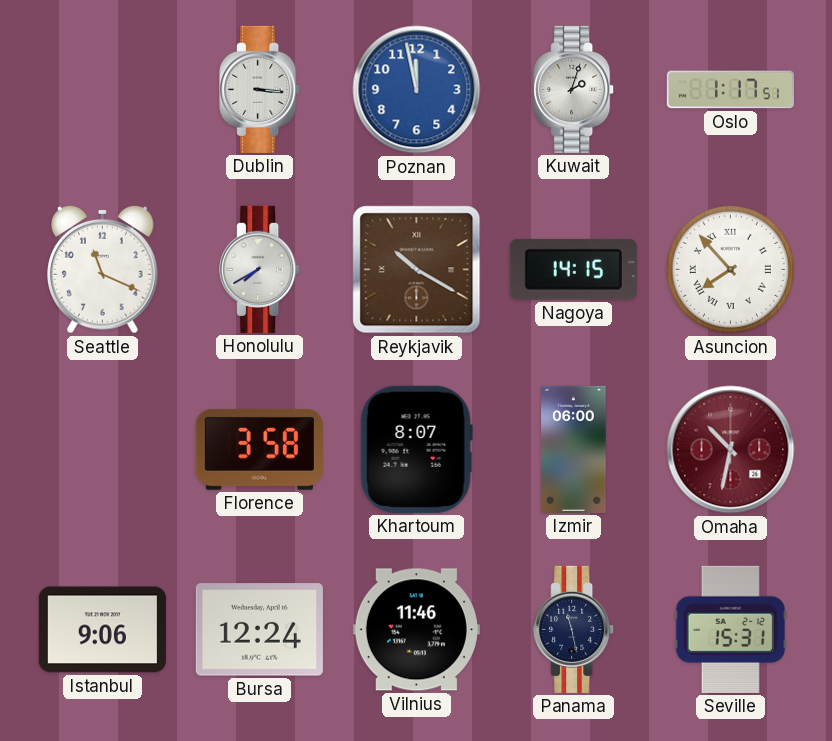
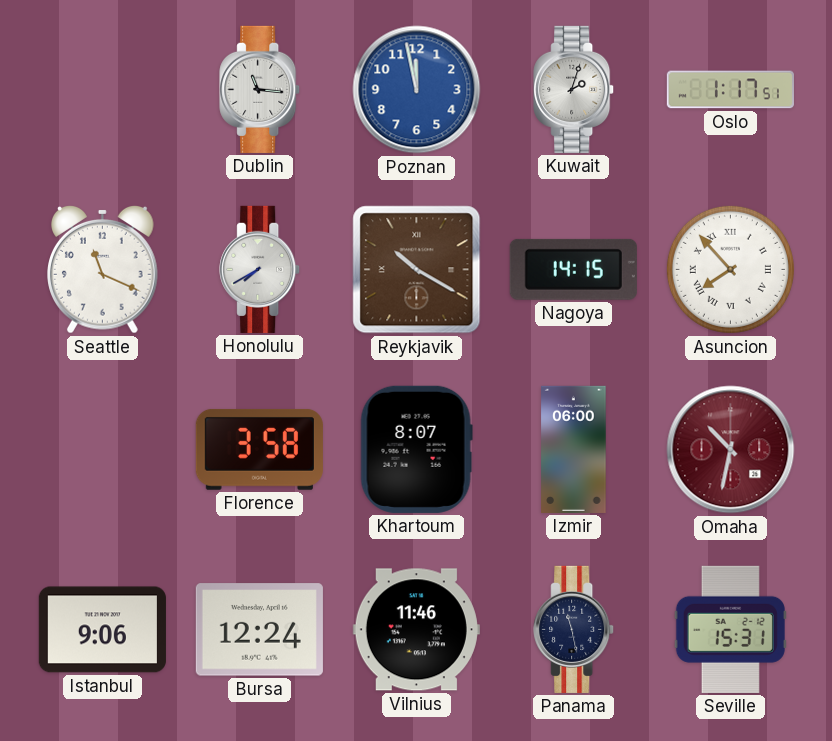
Dublin: 3:16 -> 11:16
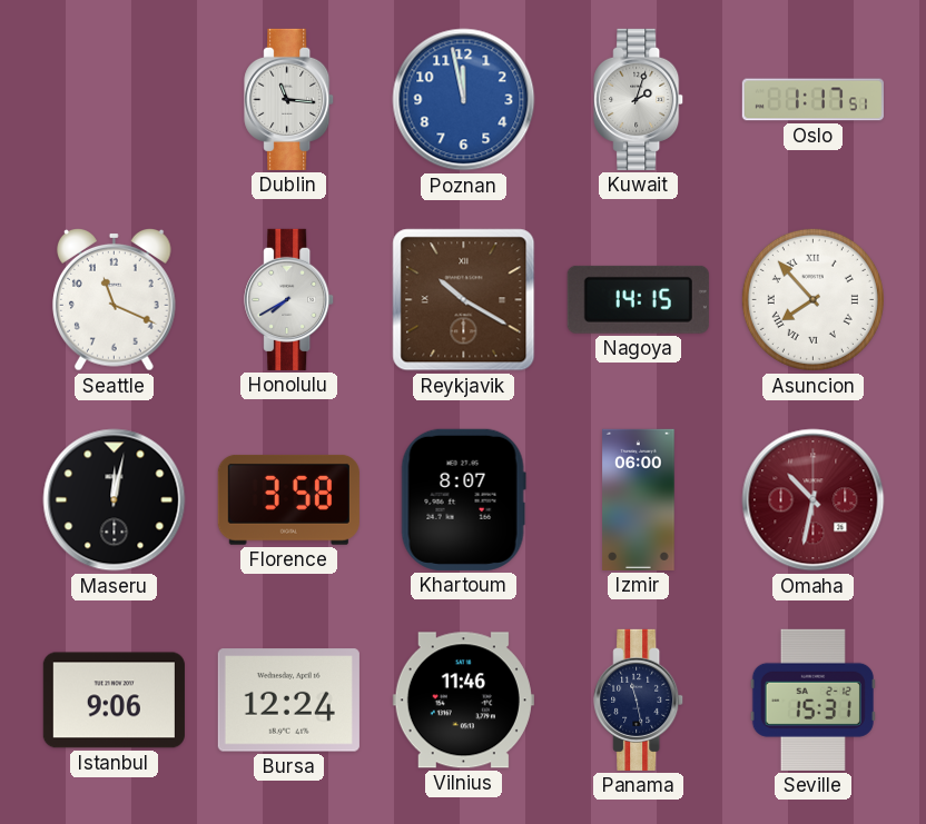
Maseru: none -> 12:02
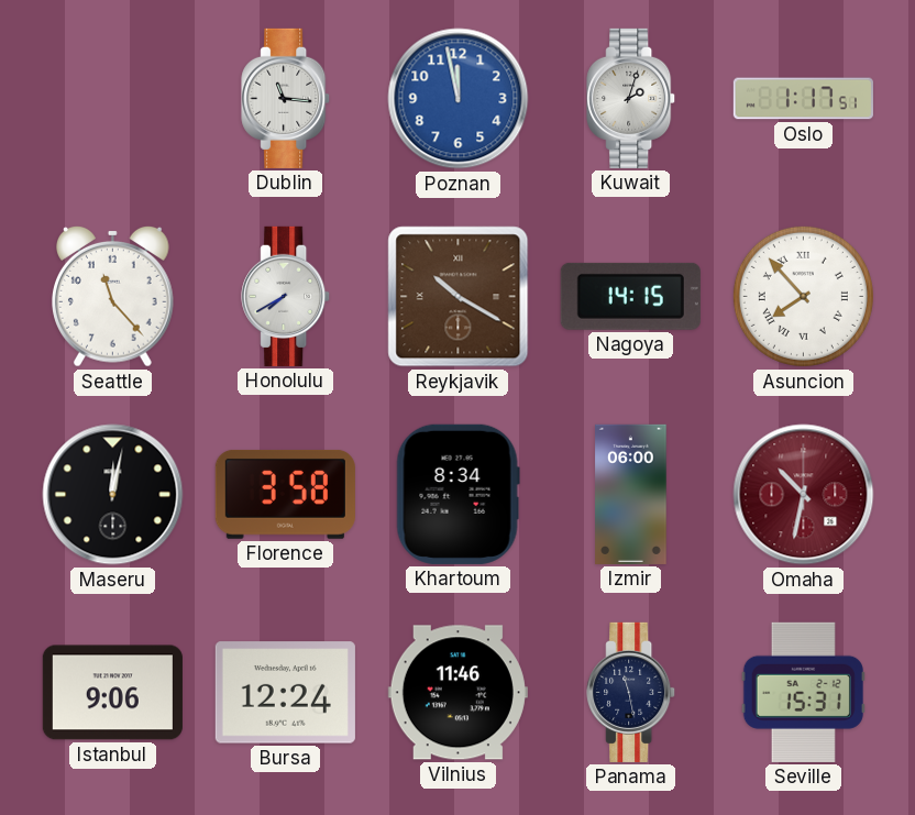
Seattle: 11:19 -> 11:23
Khartoum: 8:07 -> 8:34
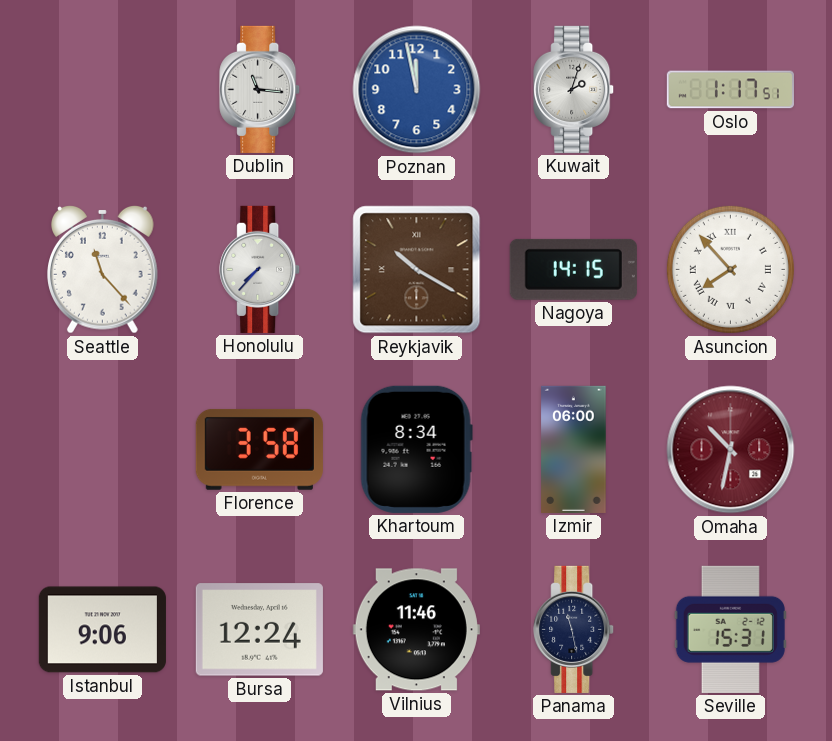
Honolulu: 7:40 -> 7:37
Maseru: 12:02 -> none
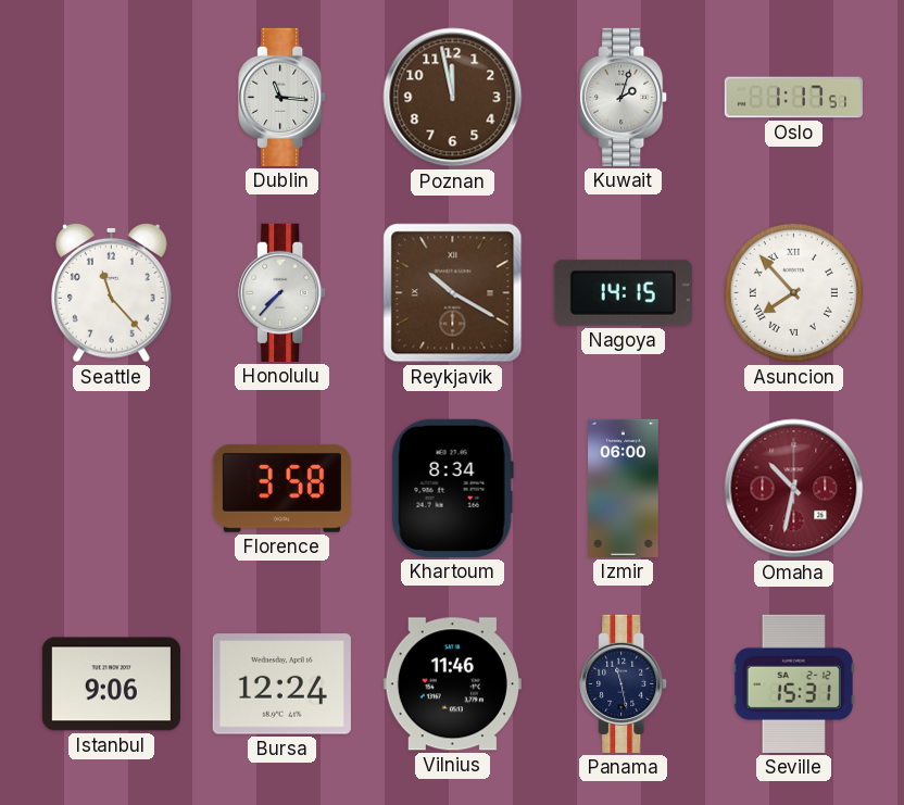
Poznan dial: blue -> brown
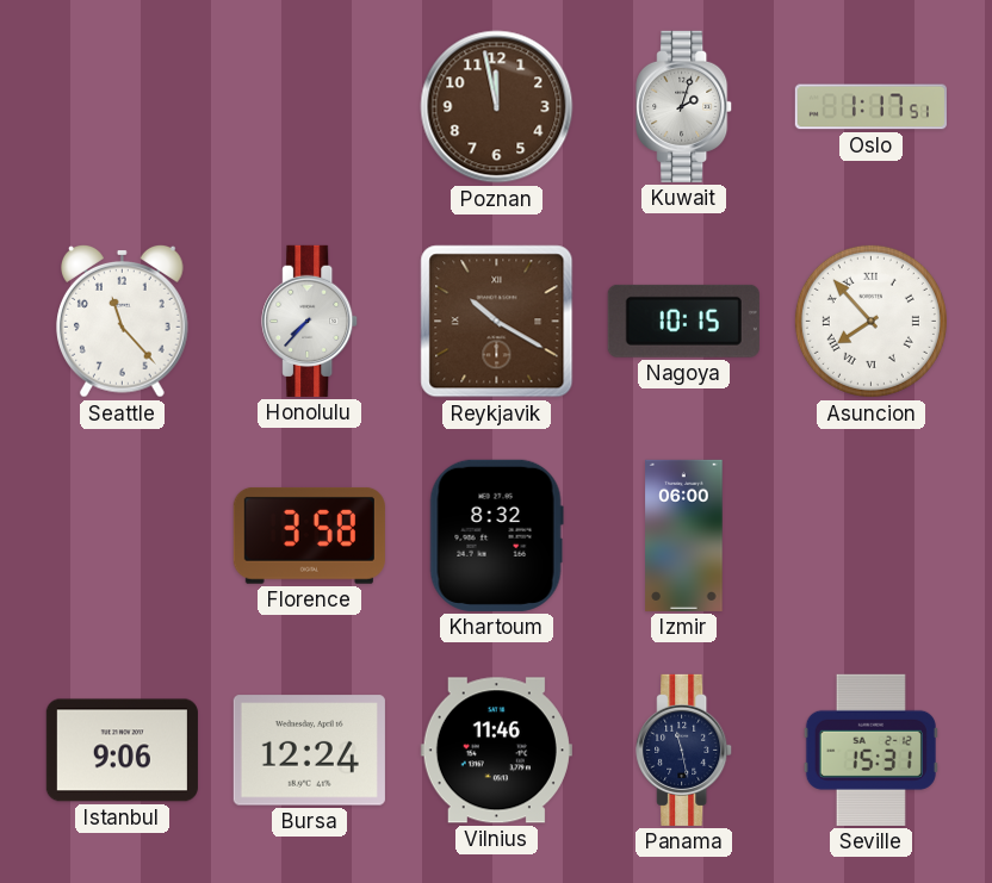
Dublin: 11:16 -> none
Nagoya: 14:15 -> 10:15
Khartoum: 8:34 -> 8:32
Omaha: 10:32 -> none
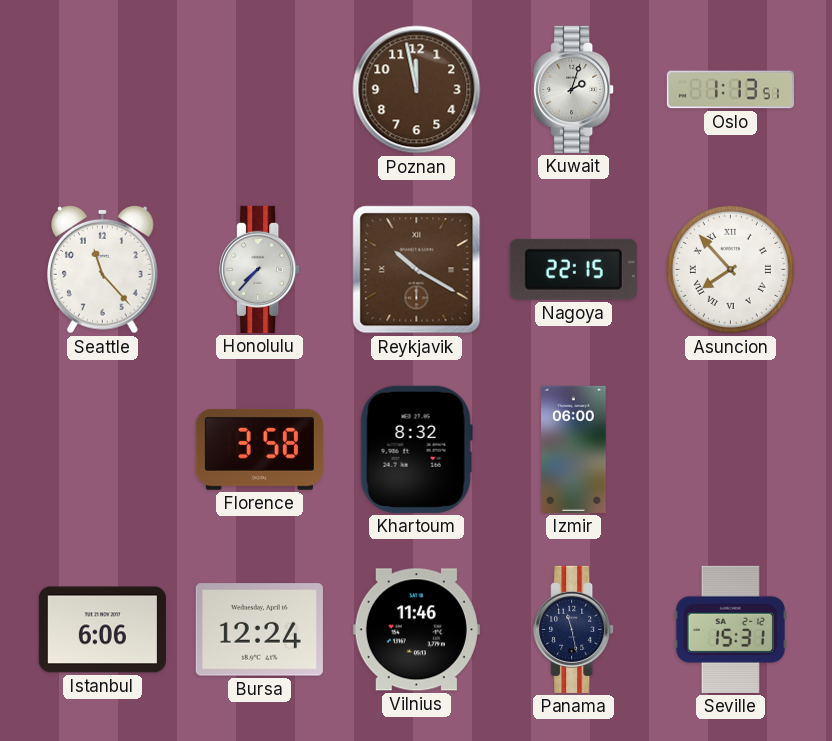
Oslo: 1:17 -> 1:13
Nagoya: 10:15 -> 22:15
Istanbul: 9:06 -> 6:06
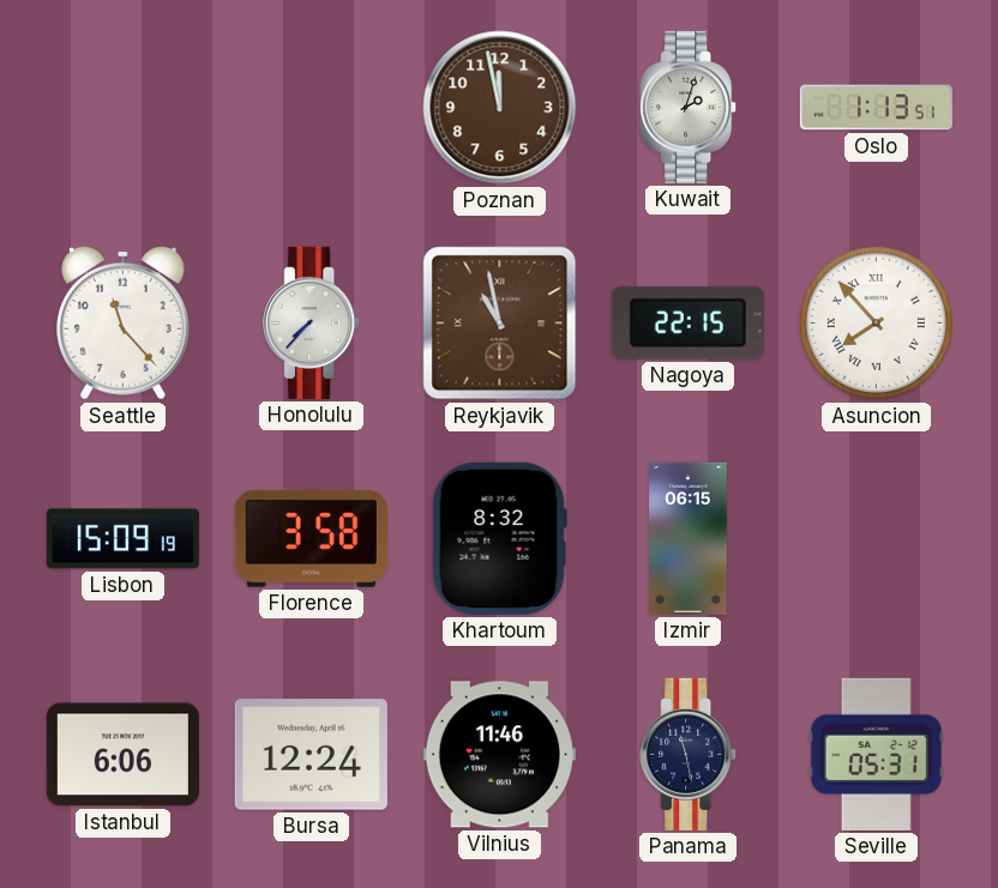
Reykjavik: 10:20 -> 10:58
Lisbon: none -> 15:09
Izmir: 06:00 -> 06:15
Seville: 15:31 -> 05:31
